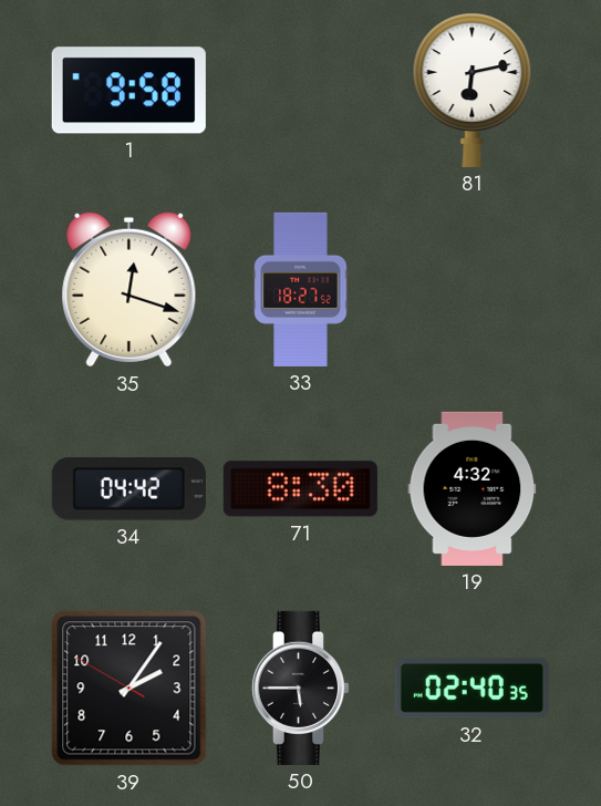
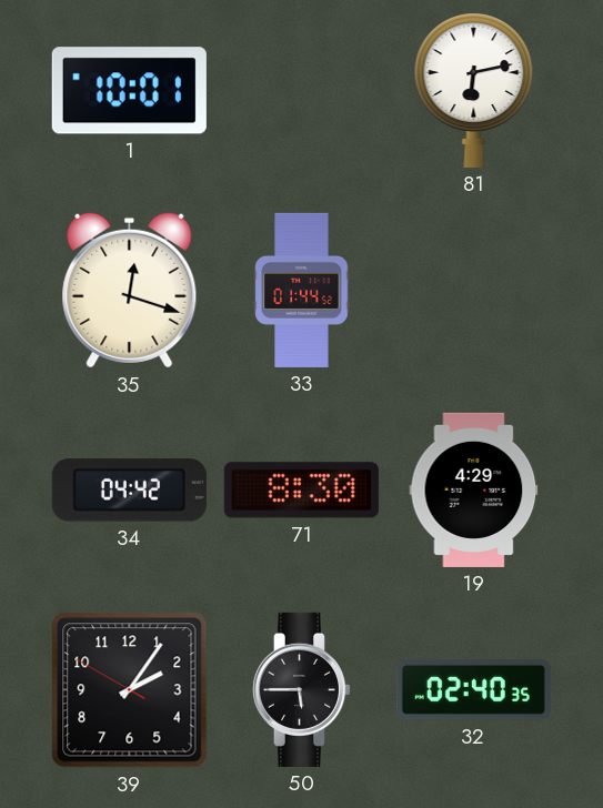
1: 9:58 -> 10:01
33: 18:27 -> 01:44
19: 4:32 -> 4:29
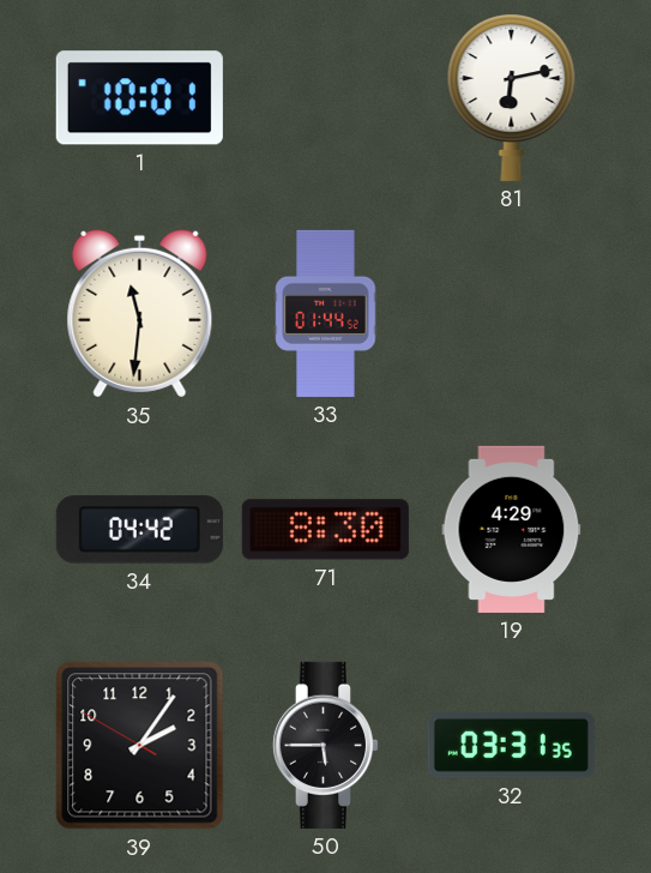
35: 12:18 -> 11:31
32: 02:40 -> 03:31
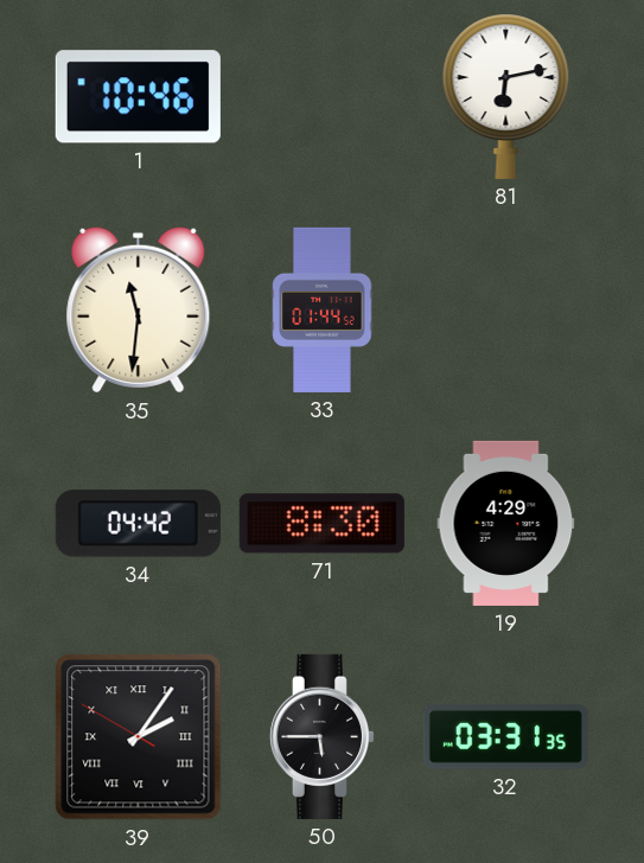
1: 10:01 -> 10:46
39 numerals: Arabic -> Roman
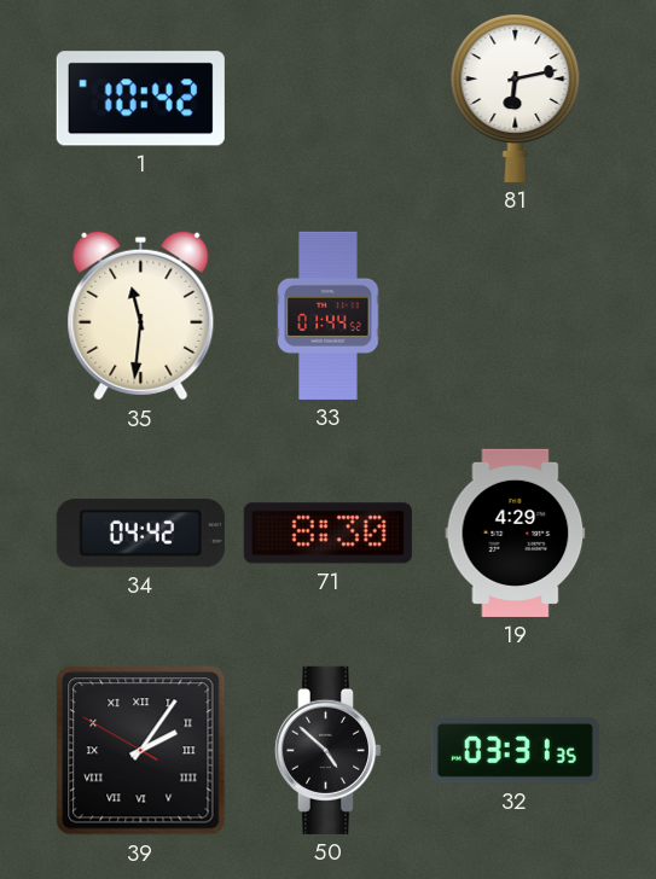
1: 10:46 -> 10:42
50: 5:45 -> 4:52
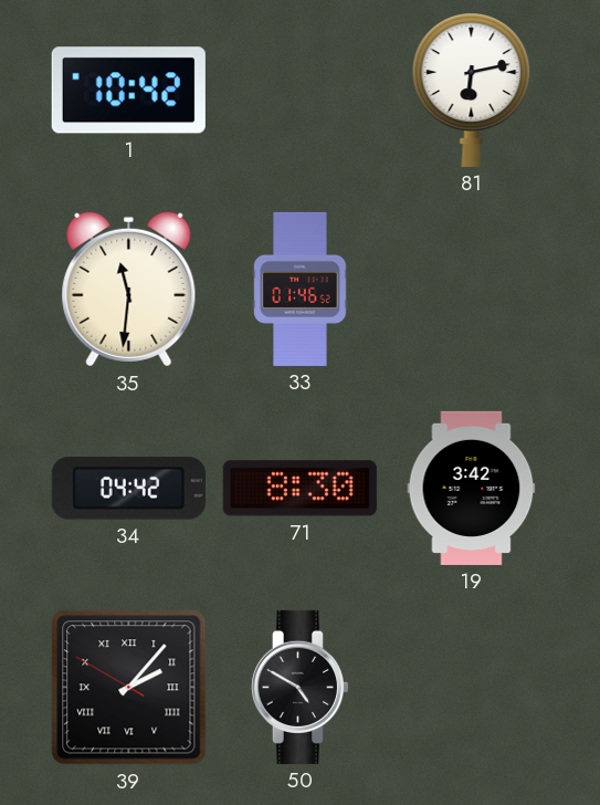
33: 01:44 -> 01:46
19: 4:29 -> 3:42
39: 2:05 -> 2:06
50: 4:52 -> 4:50
32: 03:31 -> none
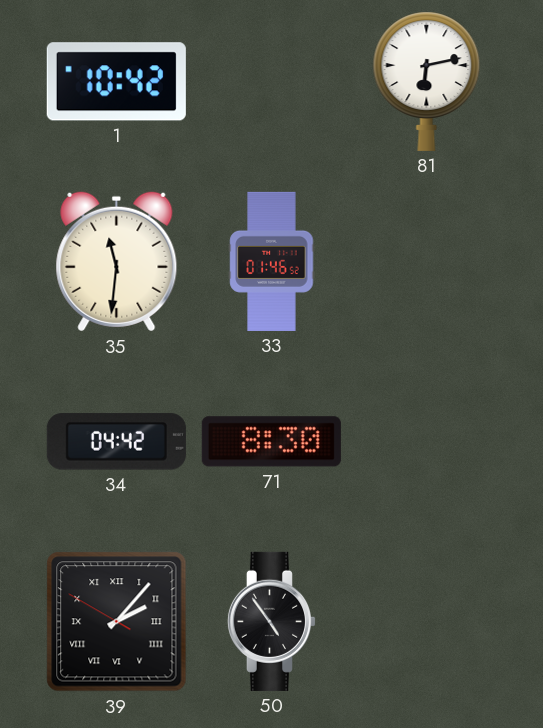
19: 3:42 -> none
50: 4:50 -> 4:54
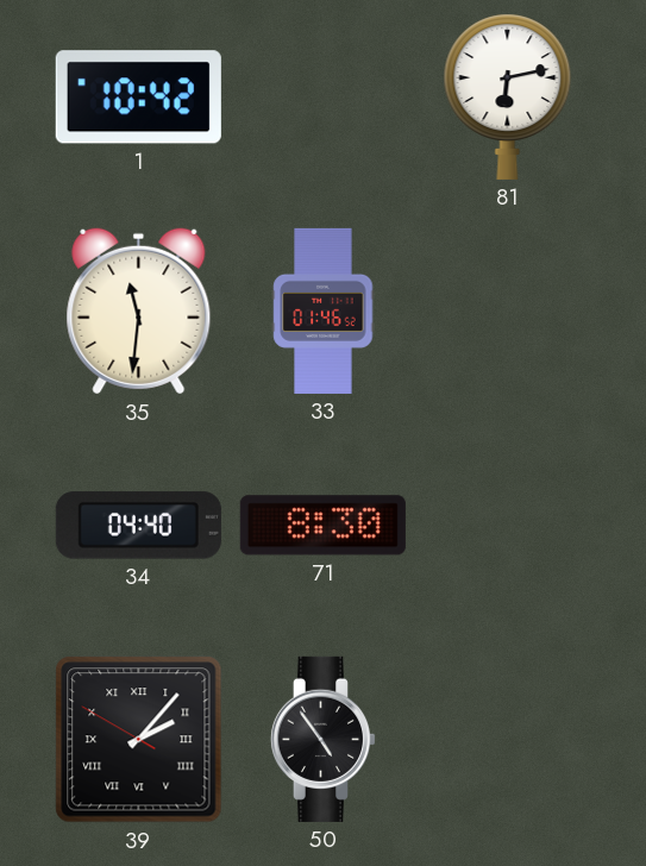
34: 04:42 -> 04:40
